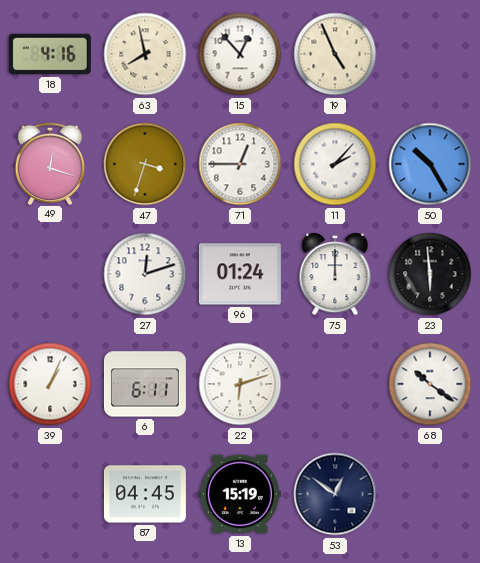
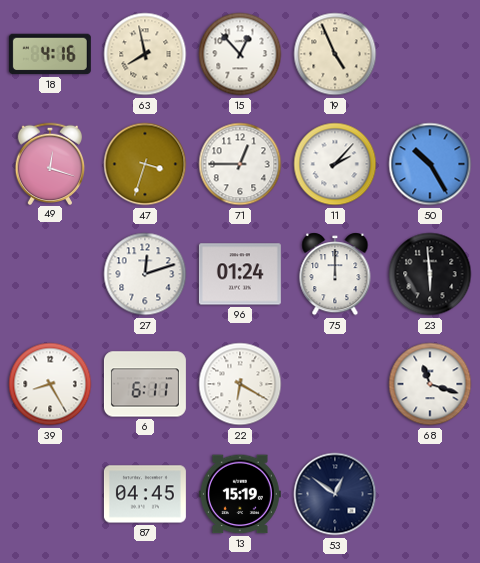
39: 1:04 -> 8:25
22: 6:12 -> 6:20
68: 10:21 -> 11:18
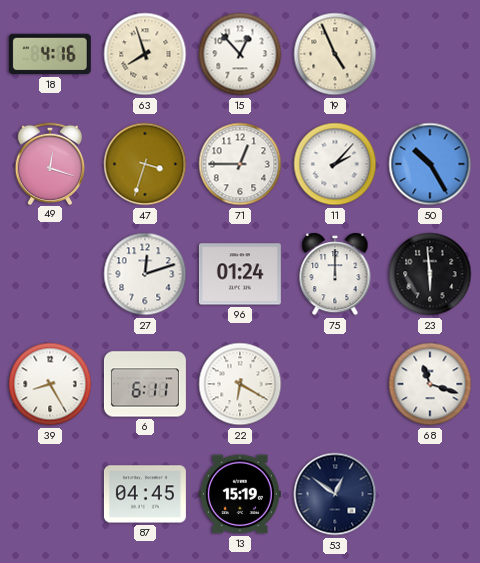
63: 7:58 -> 7:57
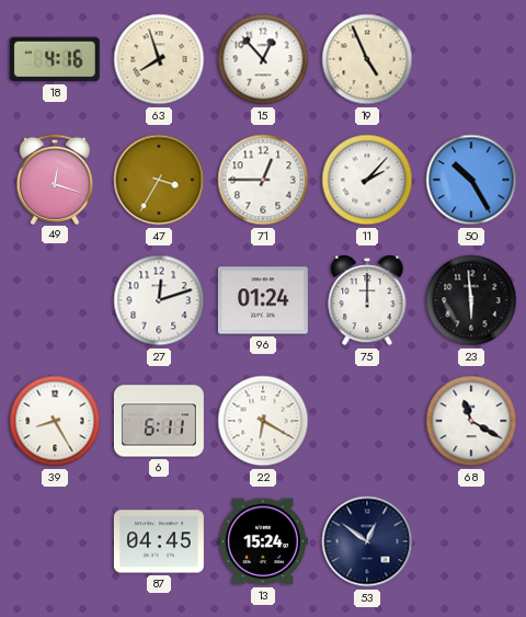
47: 3:33 -> 3:35
68: 11:18 -> 11:20
13: 15:19 -> 15:24
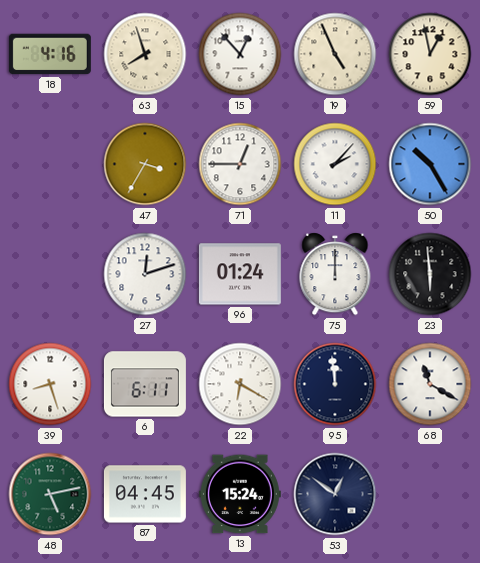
59: none -> 12:58
49: 12:18 -> none
39: 8:25 -> 8:27
95: none -> 11:59
48: none -> 5:13
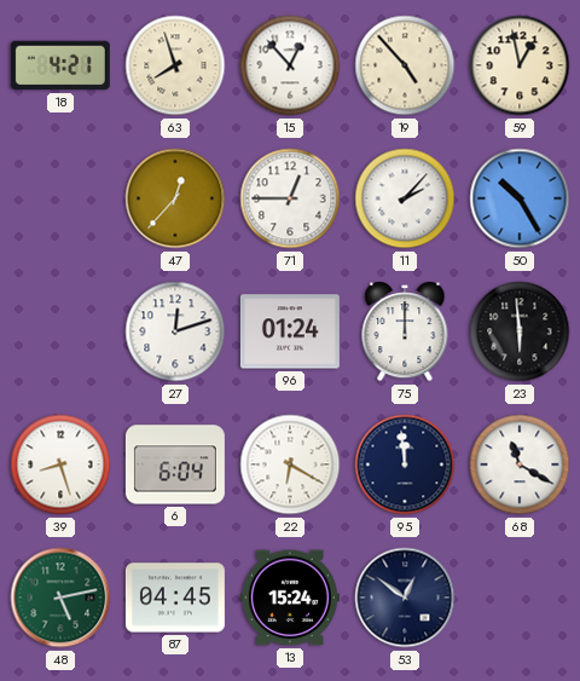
18: 4:16 -> 4:21
19: 4:56 -> 4:53
47: 3:35 -> 12:37
6: 6:11 -> 6:04
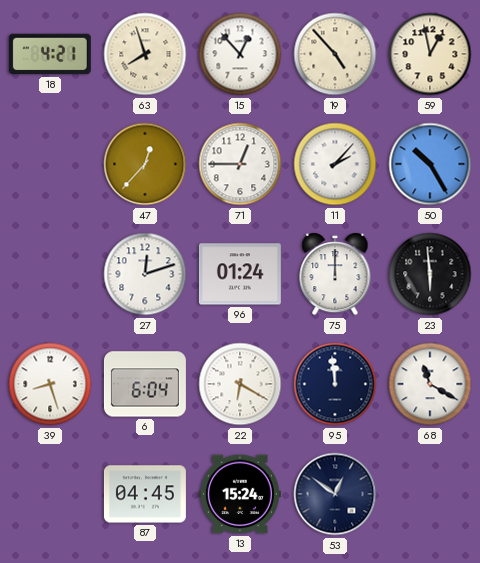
48: 5:13 -> none
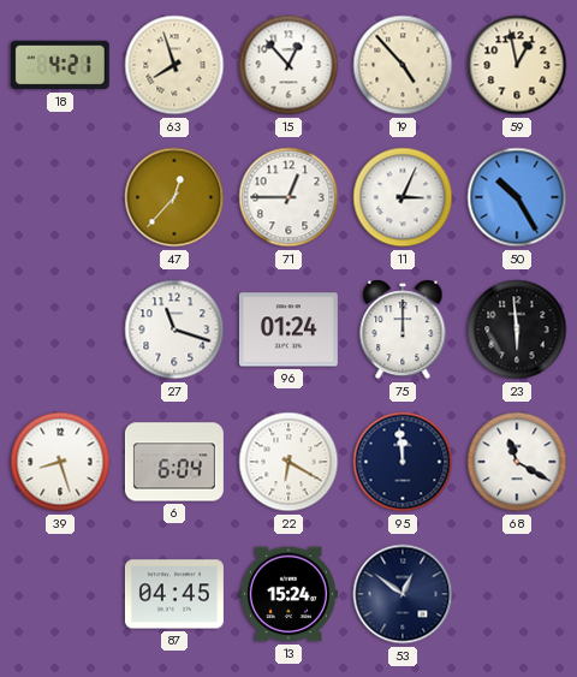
11: 2:07 -> 3:04
27: 12:12 -> 11:18
